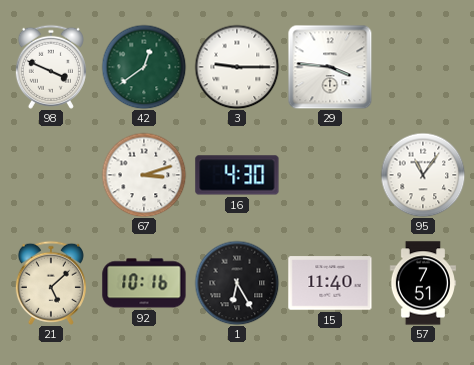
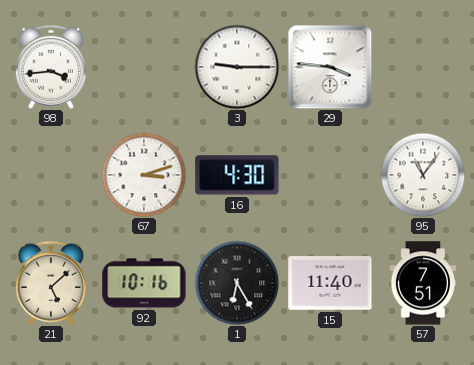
98: 3:49 -> 3:44
42: 12:39 -> none
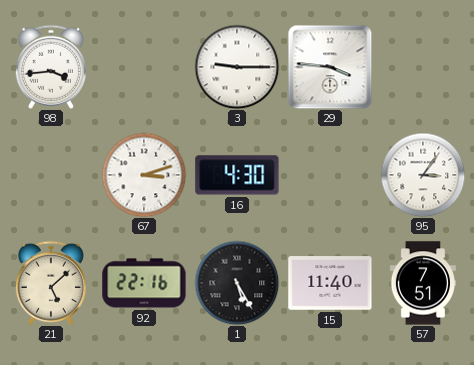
95: 11:06 -> 3:06
92: 10:16 -> 22:16
1: 6:25 -> 5:25
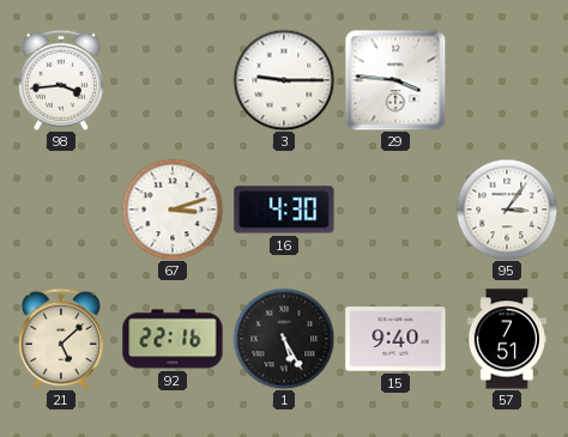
15: 11:40 -> 9:40
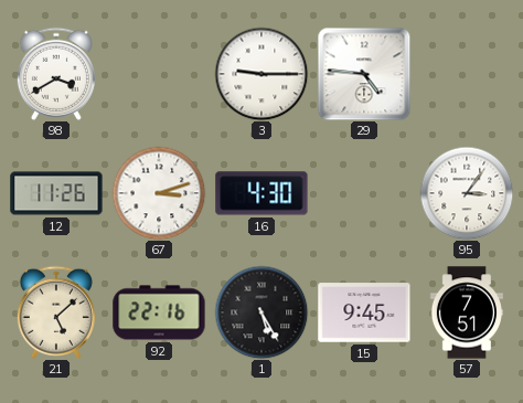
98: 3:44 -> 3:40
29: 3:46 -> 4:46
12: none -> 11:26
15: 9:40 -> 9:45
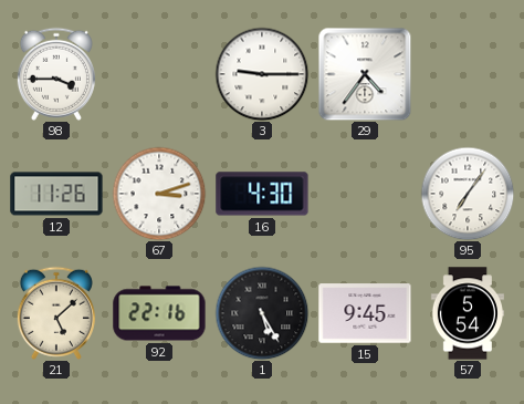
98: 3:40 -> 3:45
29: 4:46 -> 4:36
95: 3:06 -> 7:06
57: 7:51 -> 5:54
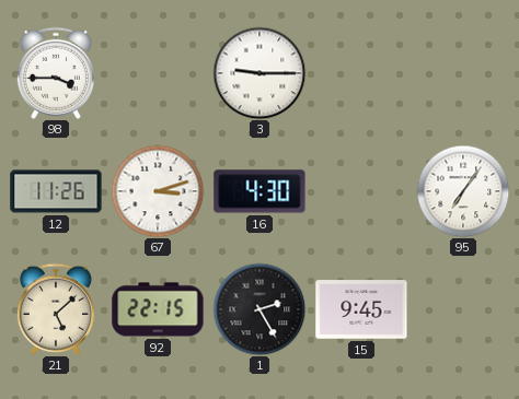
29: 4:36 -> none
92: 22:16 -> 22:15
1: 5:25 -> 2:25
57: 5:54 -> none
